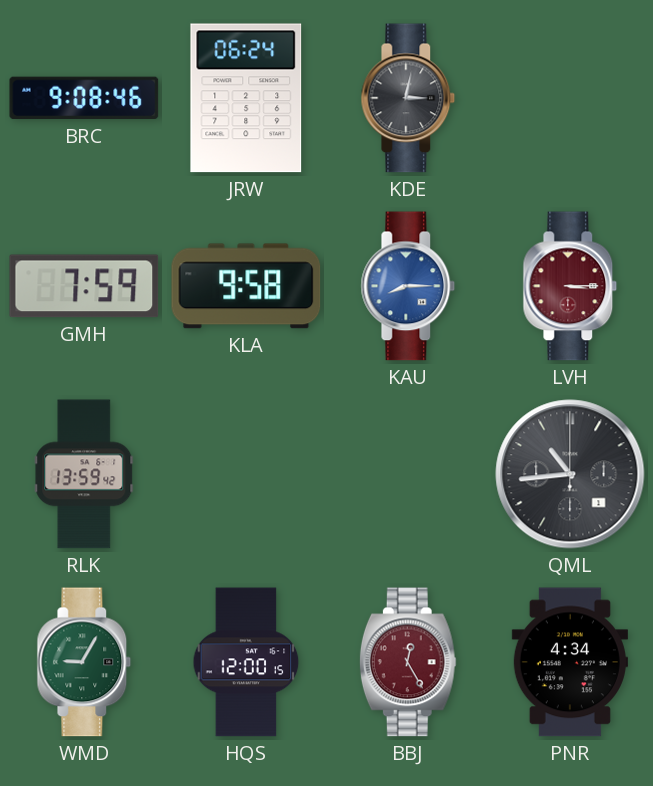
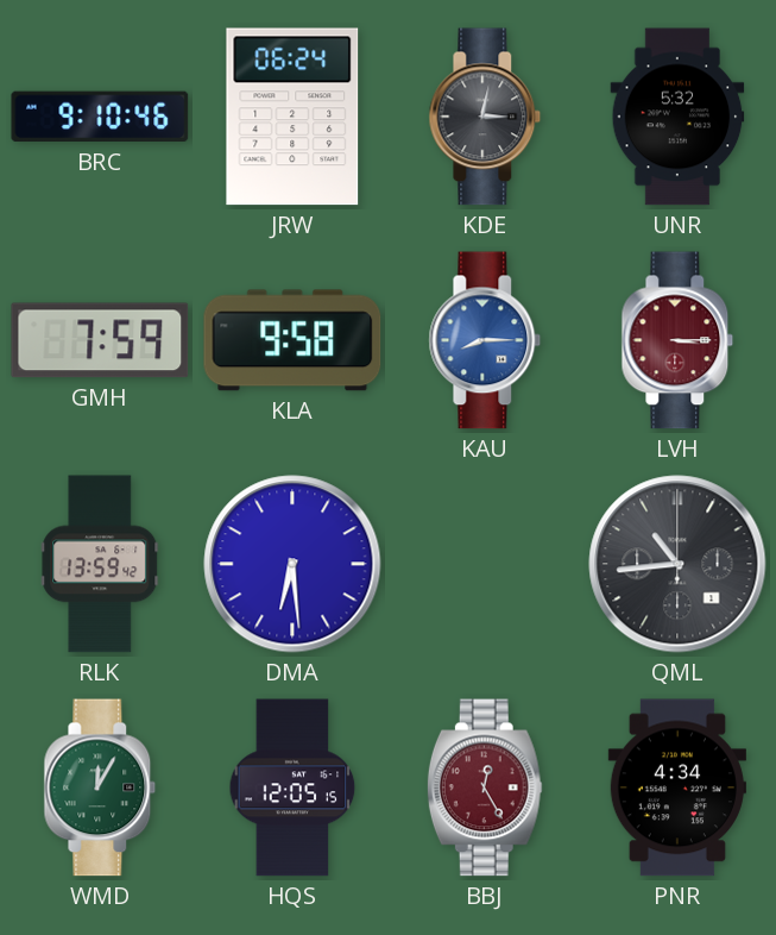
BRC: 9:08 -> 9:10
UNR: none -> 5:32
DMA: none -> 6:29
WMD: 9:05 -> 12:05
HQS: 12:00 -> 12:05
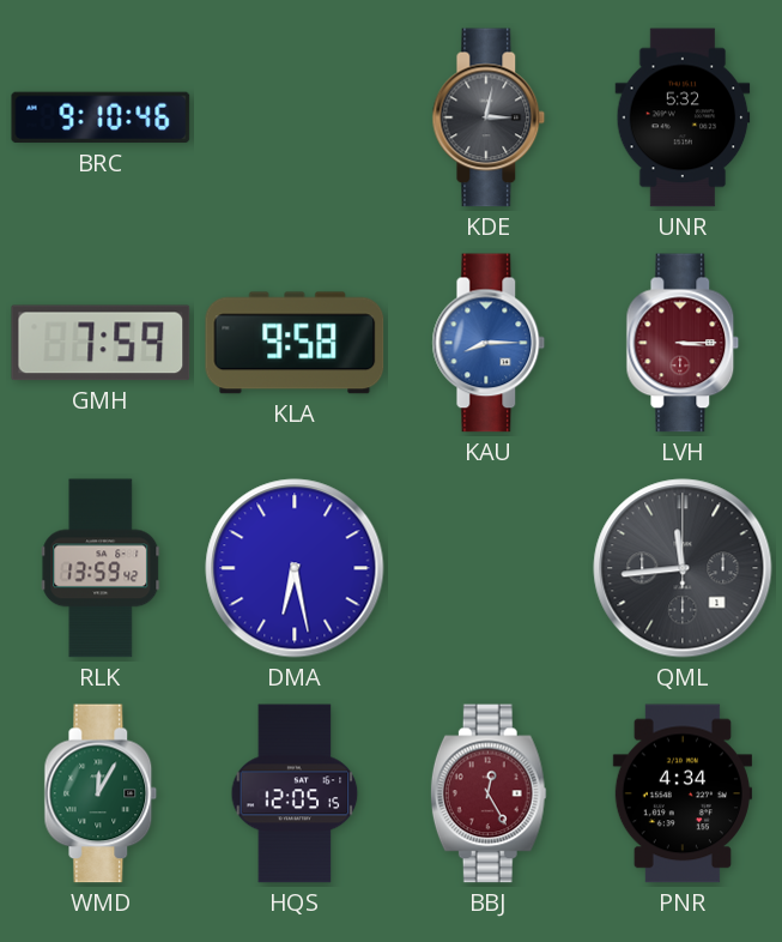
JRW: 06:24 -> none
DMA: 6:29 -> 6:28
QML: 10:44 -> 11:44
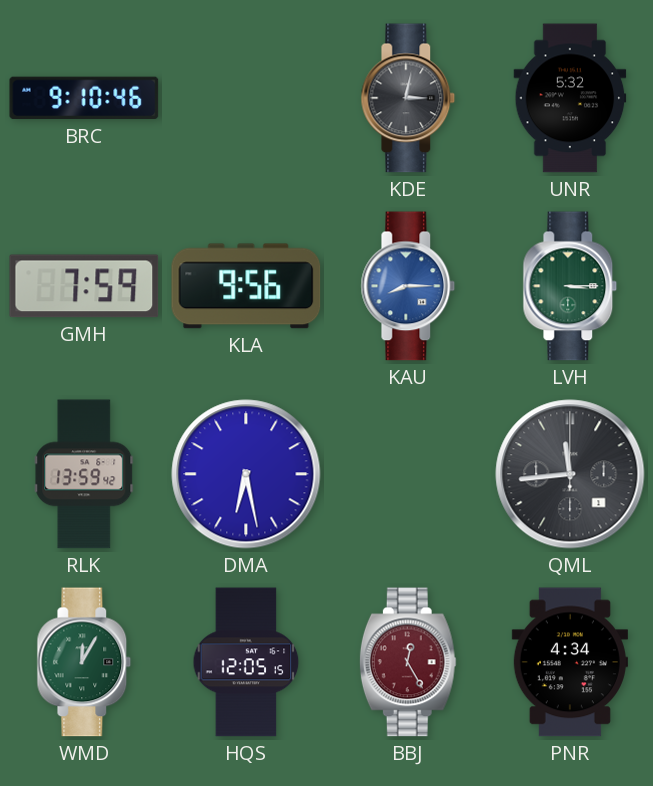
KLA: 9:58 -> 9:56
LVH dial: burgundy -> green
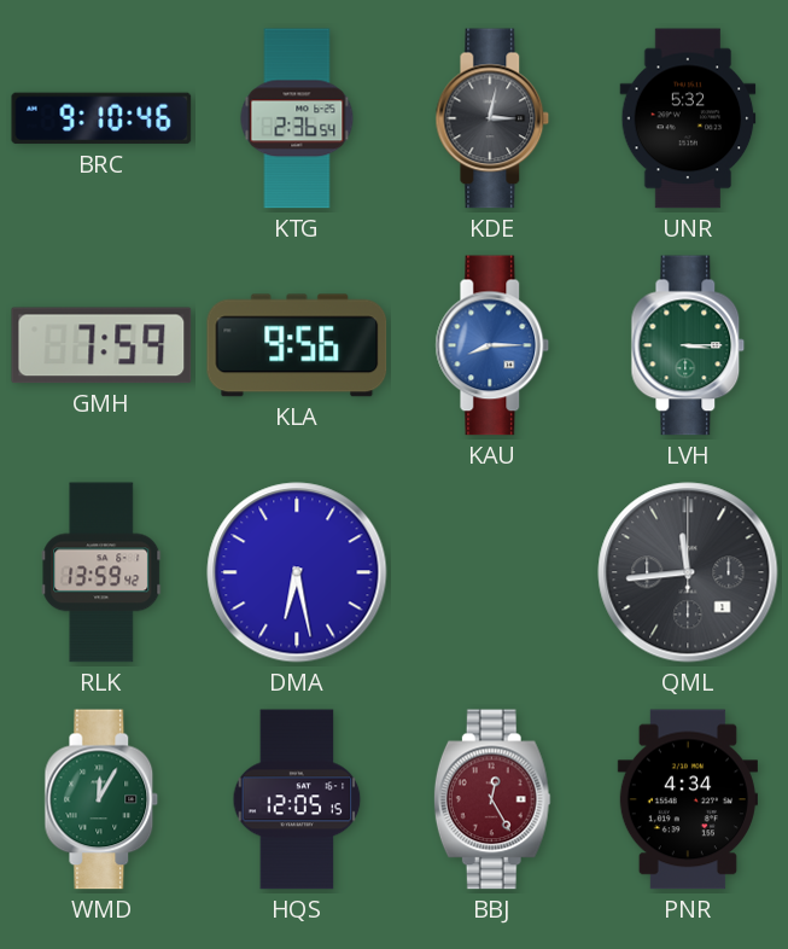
KTG: none -> 2:36
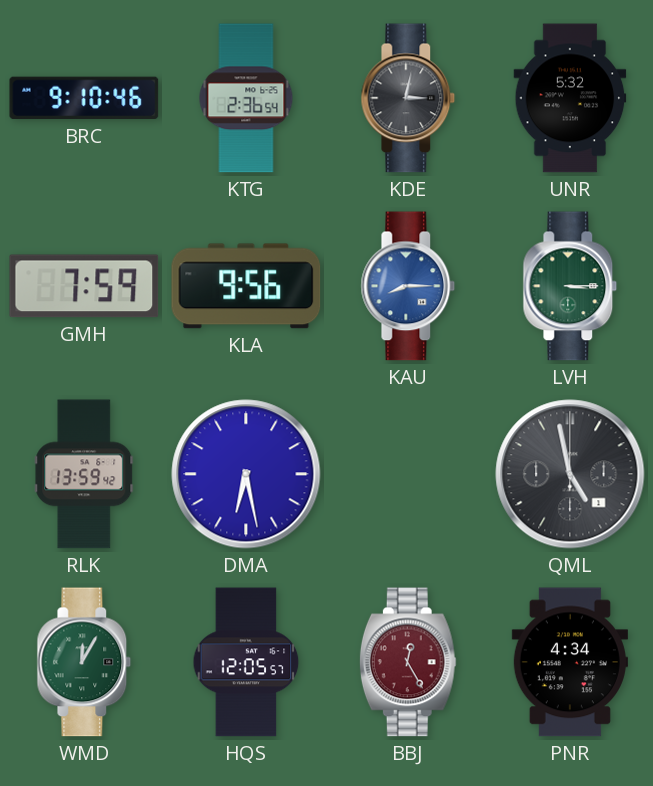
QML: 11:44 -> 4:58
HQS: 12:05:15 -> 12:05:57
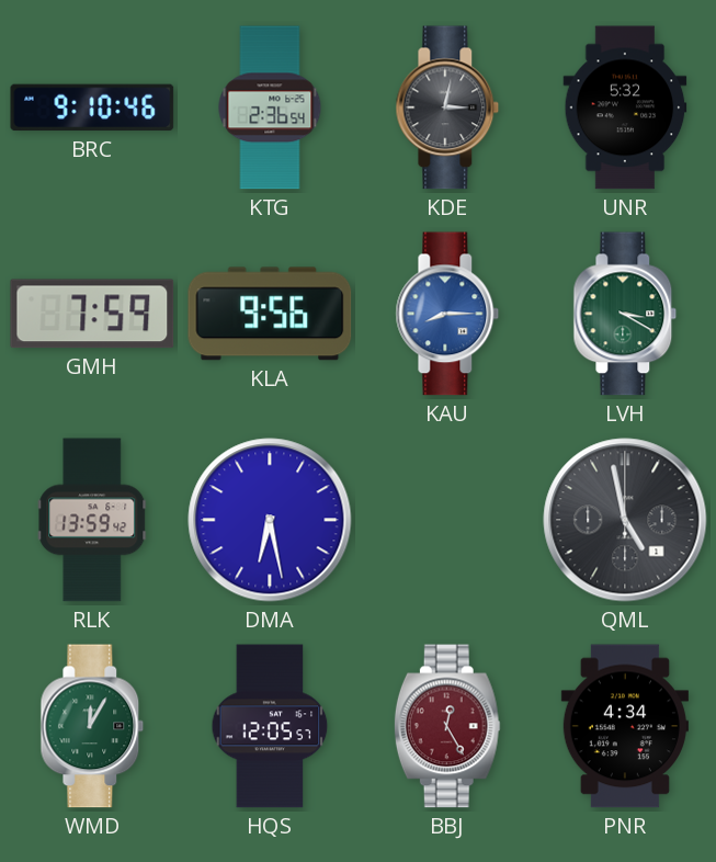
LVH: 3:15 -> 3:20
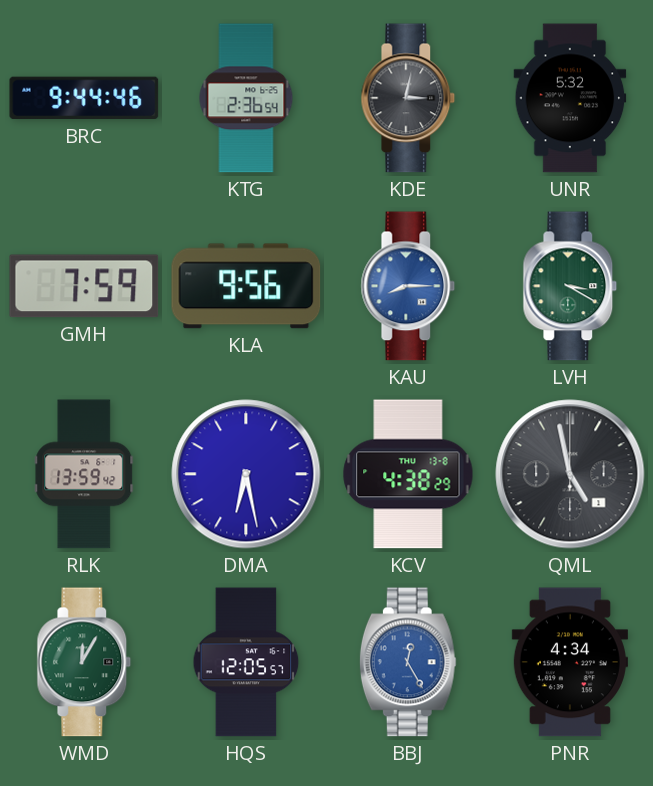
BRC: 9:10 -> 9:44
KCV: none -> 4:38
BBJ dial: burgundy -> blue
